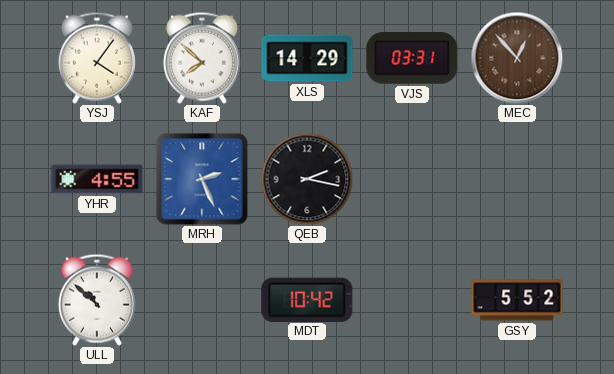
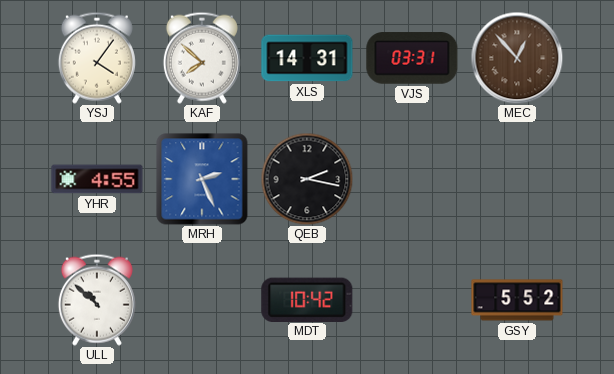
XLS: 14:29 -> 14:31
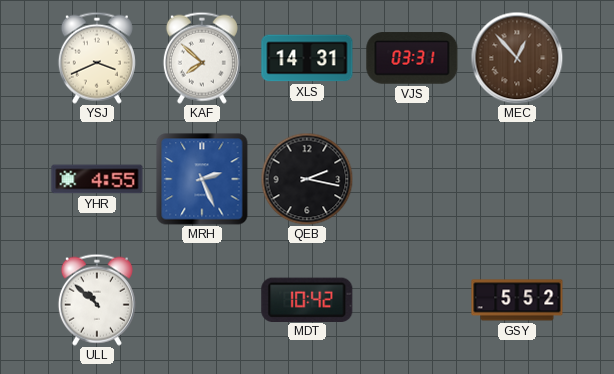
YSJ: 4:06 -> 3:41
